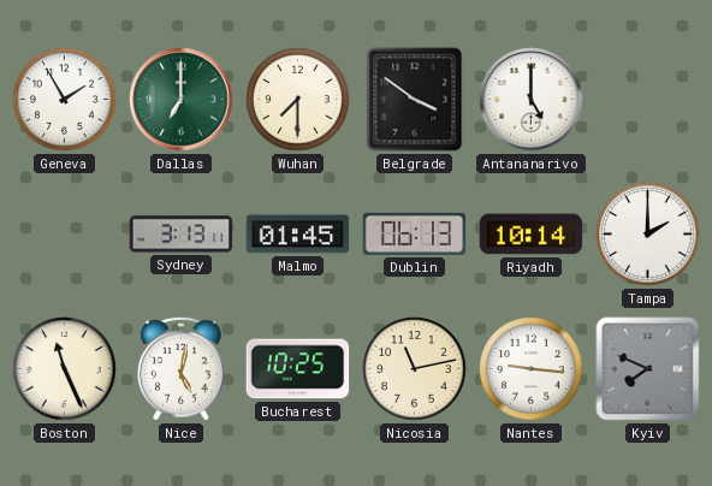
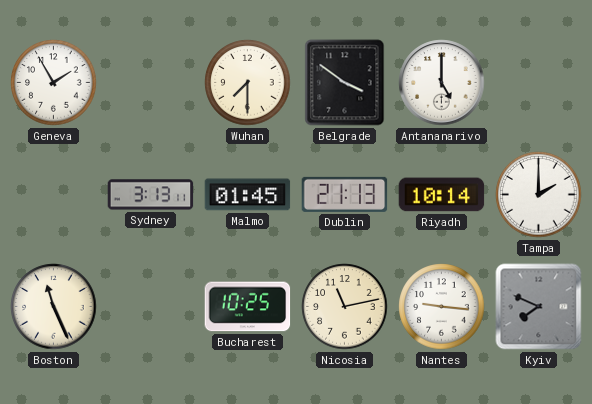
Dallas: 7:00 -> none
Dublin: 06:13 -> 21:13
Nice: 5:02 -> none
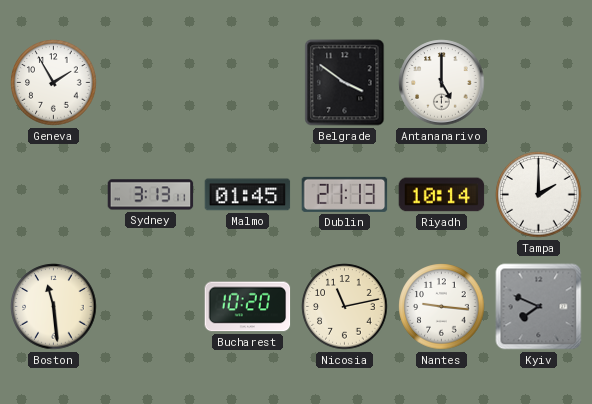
Wuhan: 7:30 -> none
Boston: 11:26 -> 11:29
Bucharest: 10:25 -> 10:20
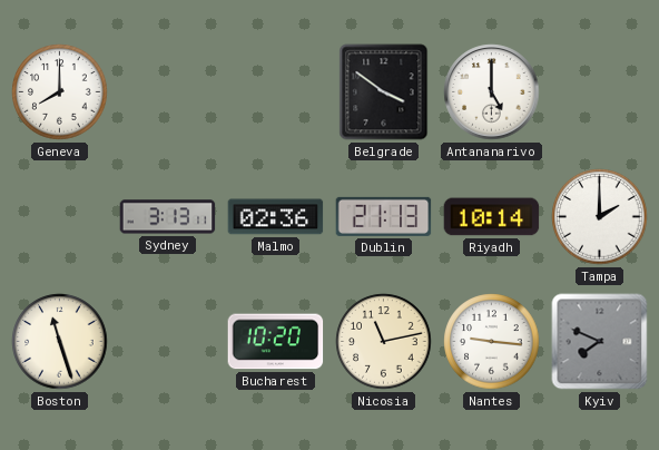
Geneva: 1:55 -> 8:00
Malmo: 01:45 -> 02:36
Boston: 11:29 -> 11:27
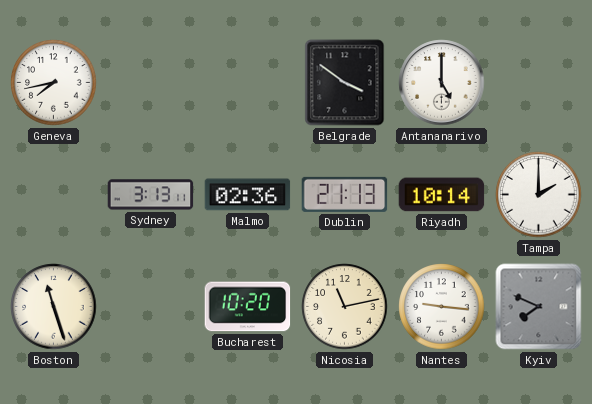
Geneva: 8:00 -> 7:43
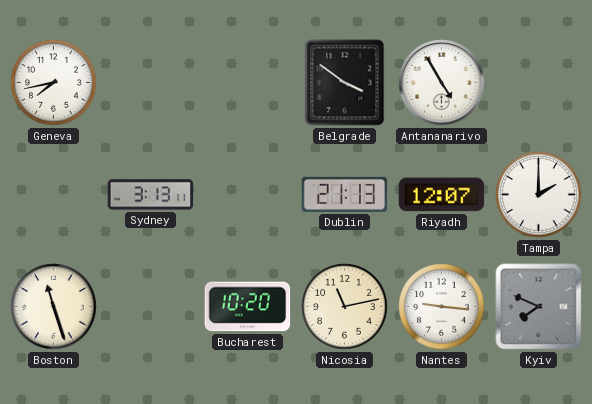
Antananarivo: 5:00 -> 4:55
Malmo: 02:36 -> none
Riyadh: 10:14 -> 12:07
